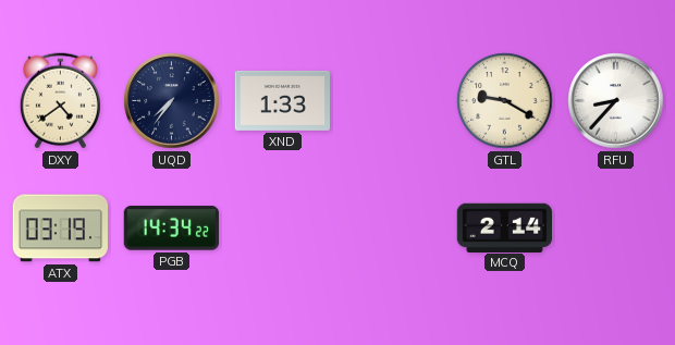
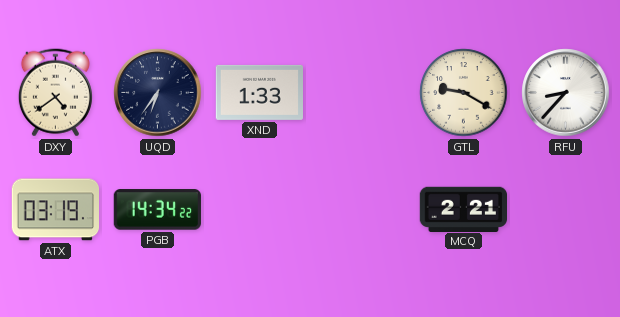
UQD: 7:36 -> 6:36
MCQ: 2:14 -> 2:21
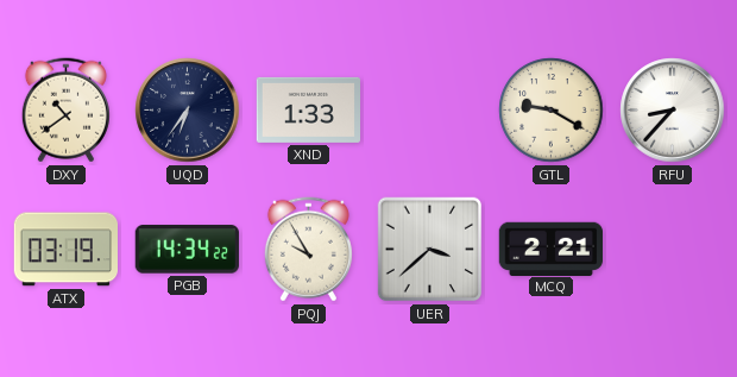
DXY: 4:39 -> 10:39
PQJ: none -> 9:55
UER: none -> 3:38
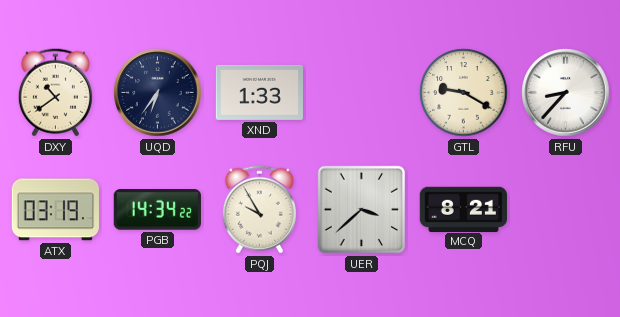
MCQ: 2:21 -> 8:21
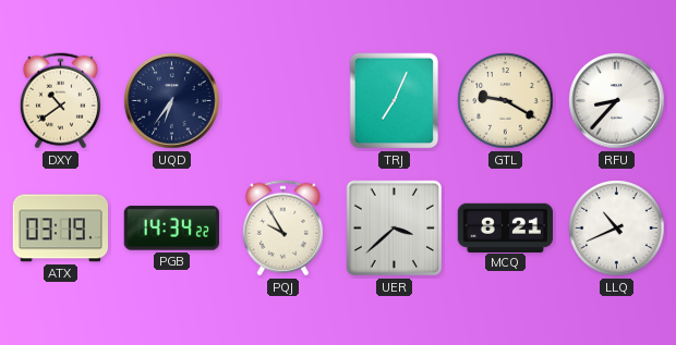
XND: 1:33 -> none
TRJ: none -> 7:04
LLQ: none -> 10:41
